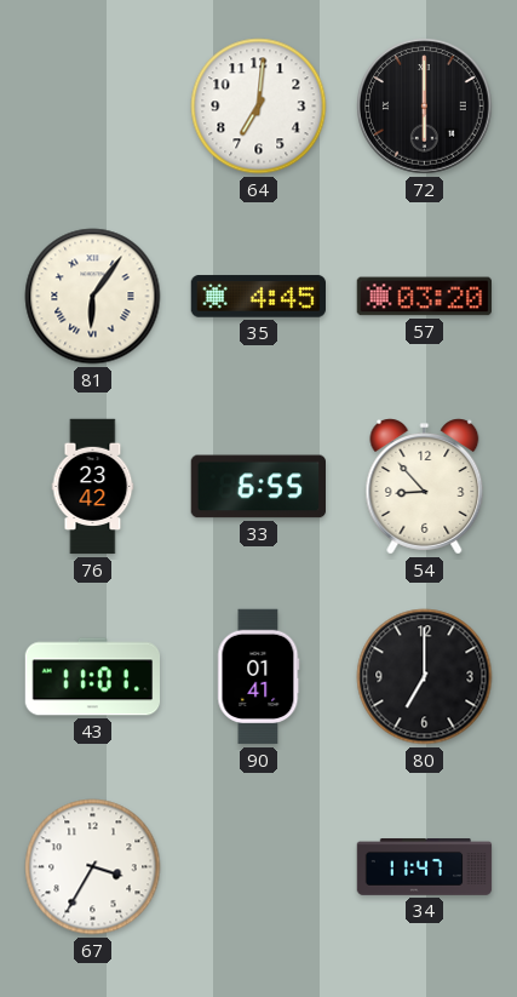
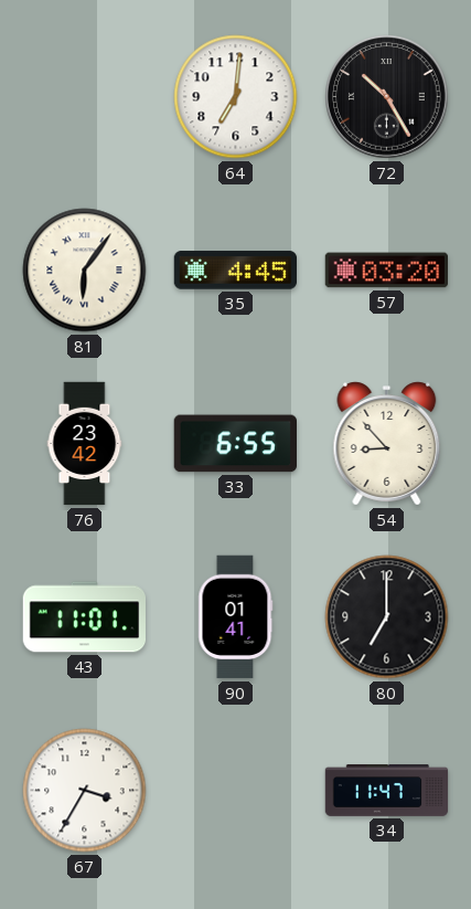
72: 6:00 -> 10:25
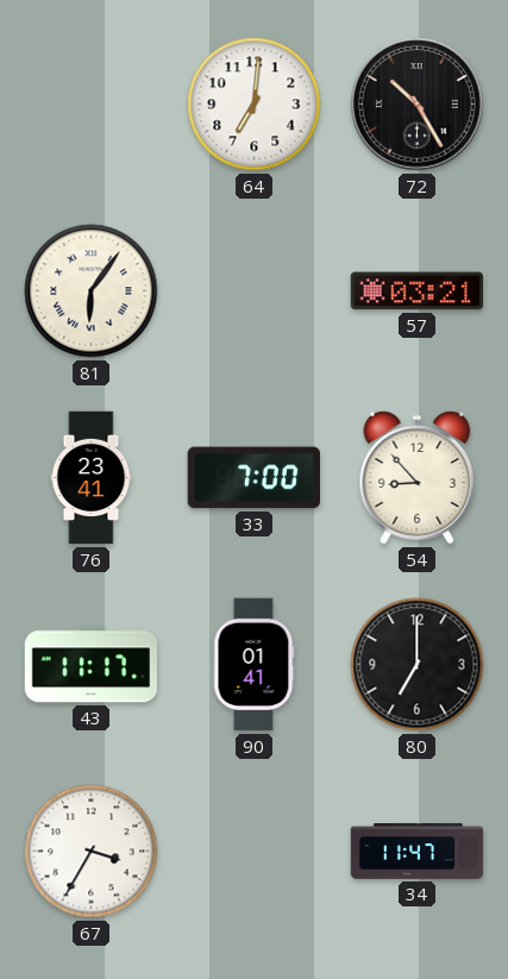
35: 4:45 -> none
57: 03:20 -> 03:21
76: 23:42 -> 23:41
33: 6:55 -> 7:00
43: 11:01 -> 11:17
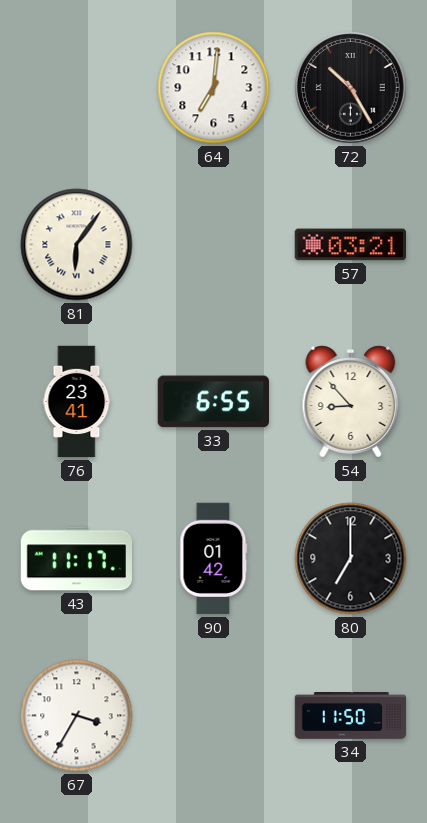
33: 7:00 -> 6:55
90: 01:41 -> 01:42
34: 11:47 -> 11:50
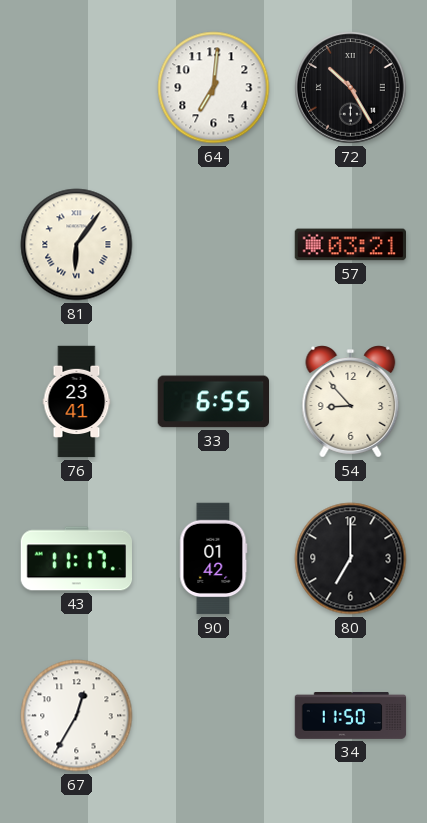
67: 3:35 -> 12:35
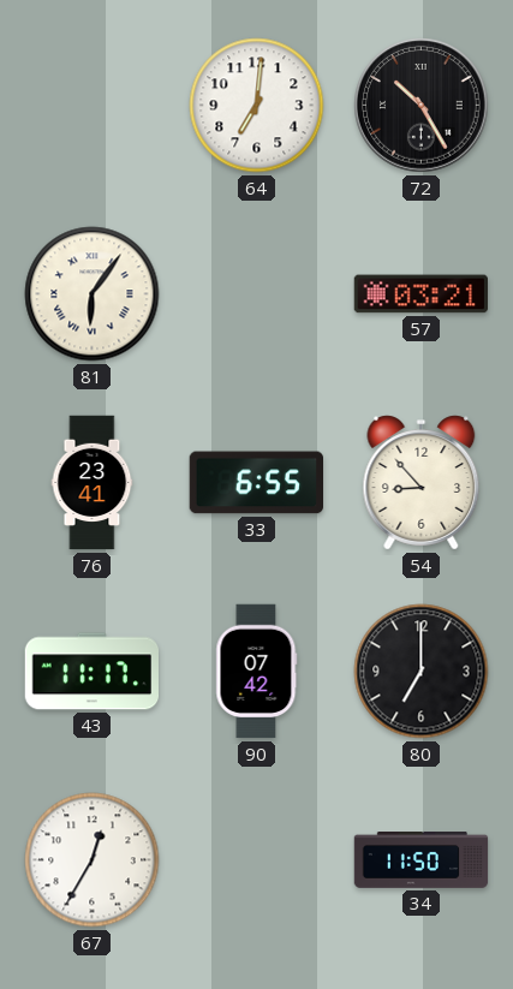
90: 01:42 -> 07:42
